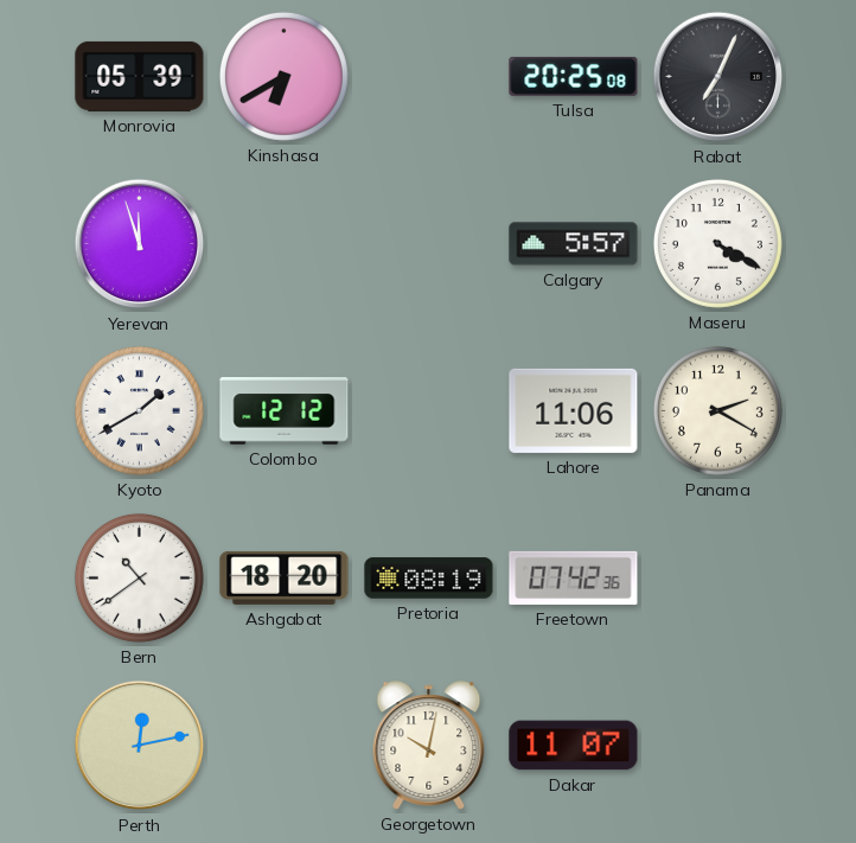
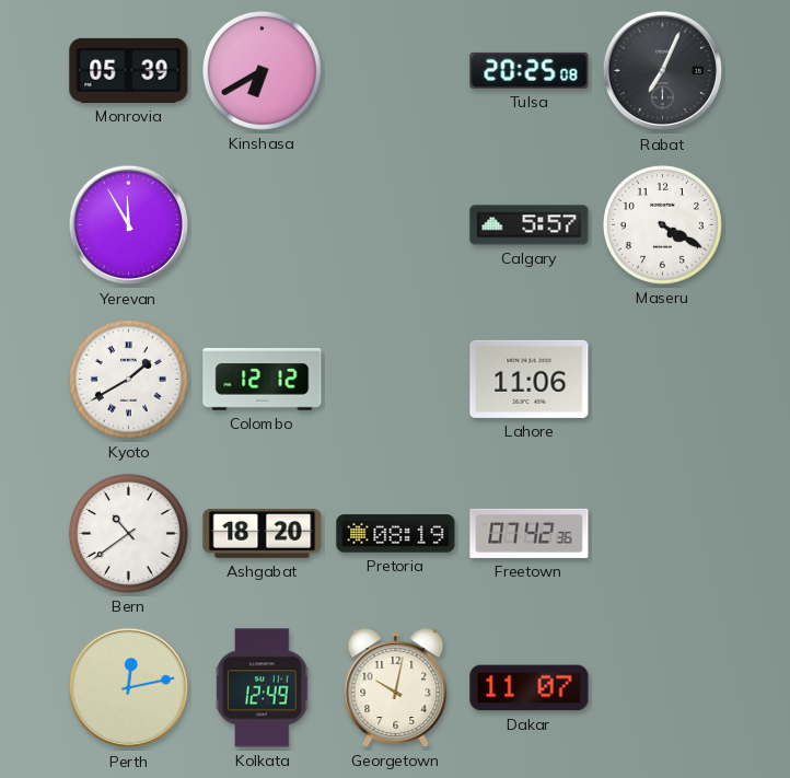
Yerevan: 11:57 -> 11:55
Panama: 2:20 -> none
Kolkata: none -> 12:49
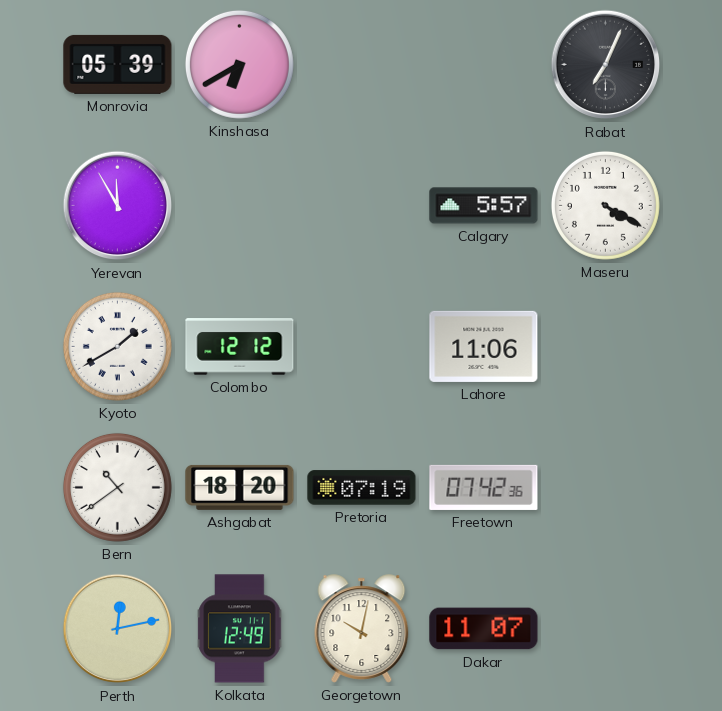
Tulsa: 20:25 -> none
Pretoria: 08:19 -> 07:19
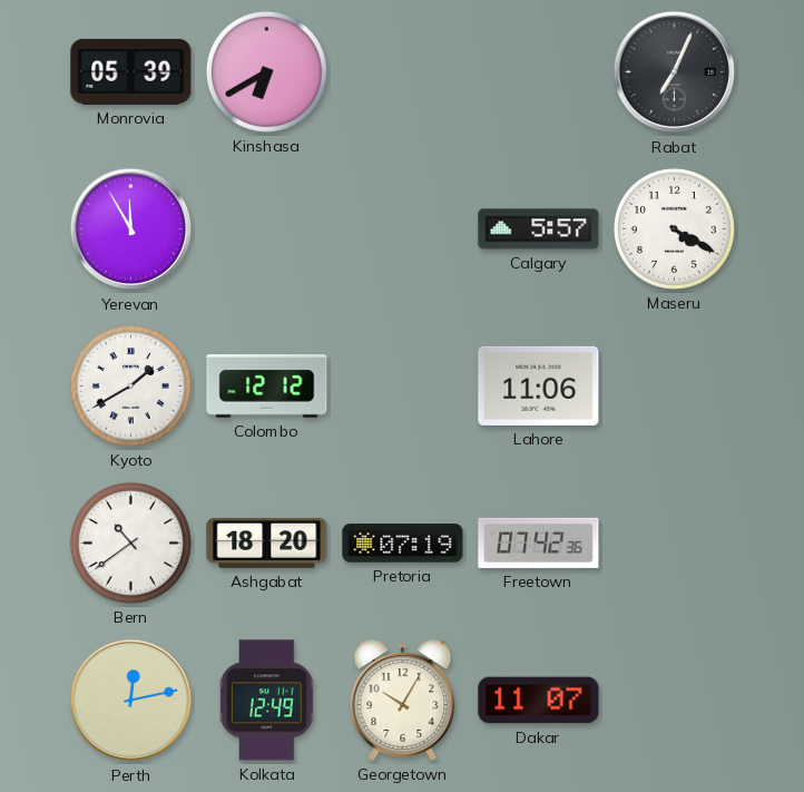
Georgetown: 10:02 -> 10:05
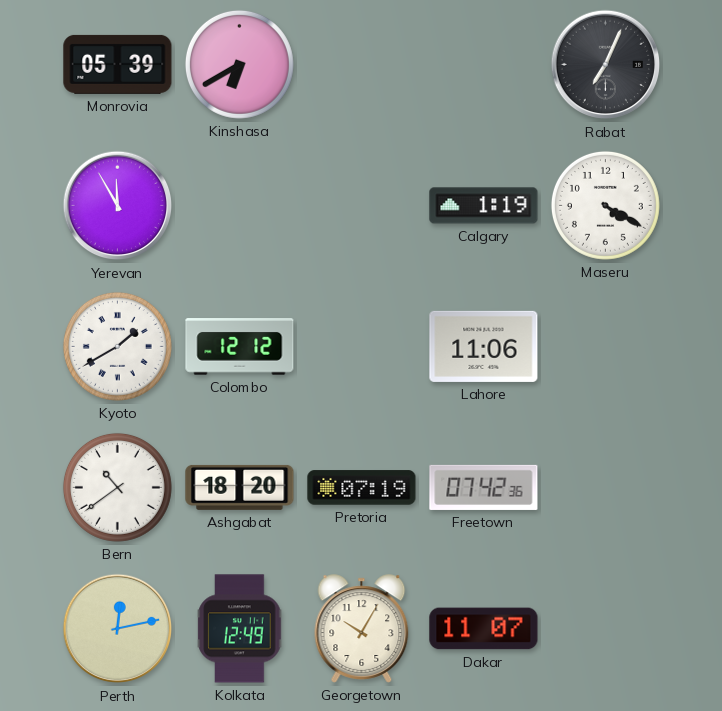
Calgary: 5:57 -> 1:19
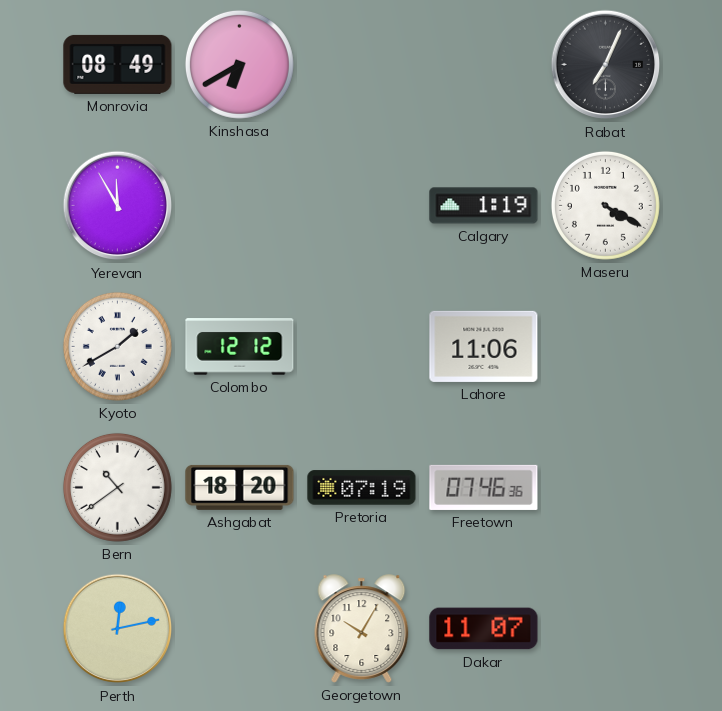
Monrovia: 05:39 -> 08:49
Freetown: 07:42 -> 07:46
Kolkata: 12:49 -> none
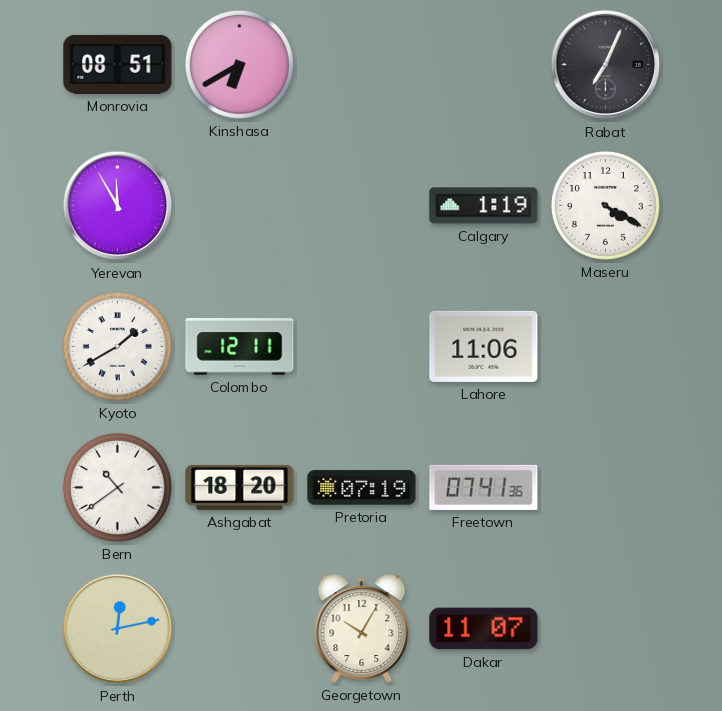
Monrovia: 08:49 -> 08:51
Colombo: 12:12 -> 12:11
Freetown: 07:46 -> 07:41
